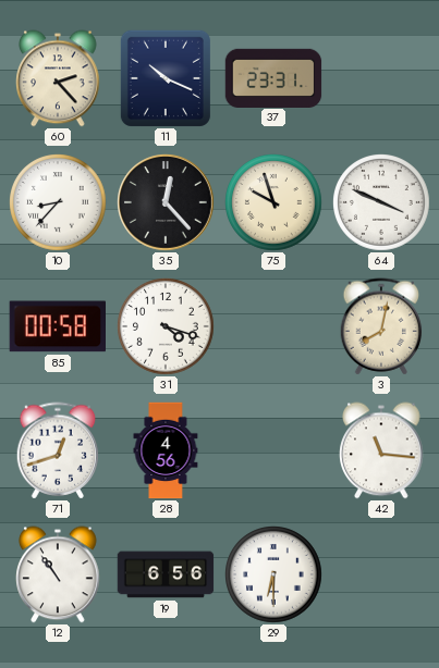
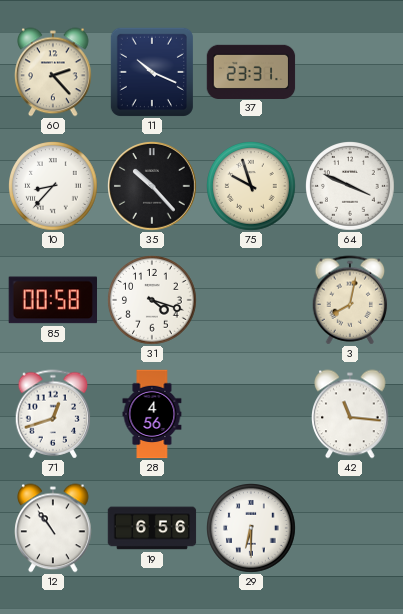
35: 12:23 -> 10:23
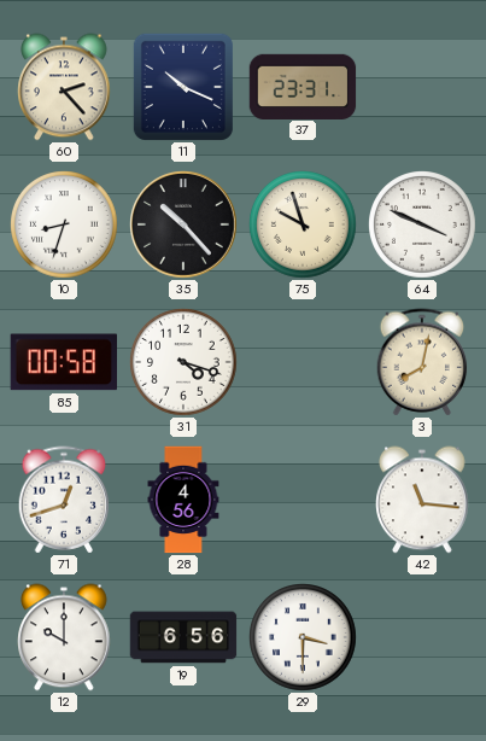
10: 8:37 -> 8:33
12: 10:54 -> 10:00
29: 6:30 -> 3:30
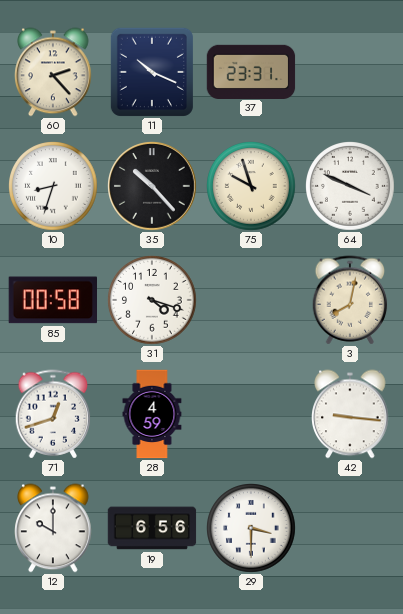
28: 4:56 -> 4:59
42: 11:16 -> 9:16
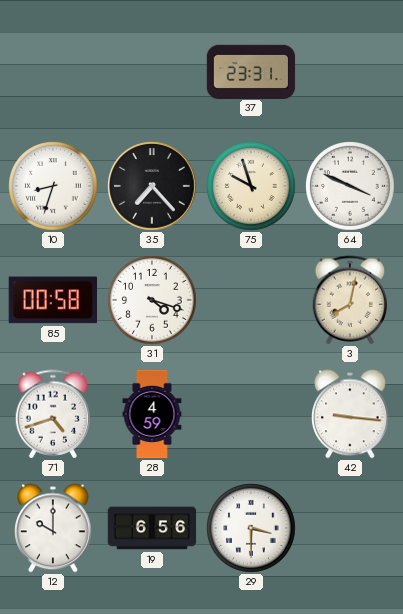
60: 2:23 -> none
11: 10:19 -> none
35: 10:23 -> 7:23
71: 12:42 -> 4:42
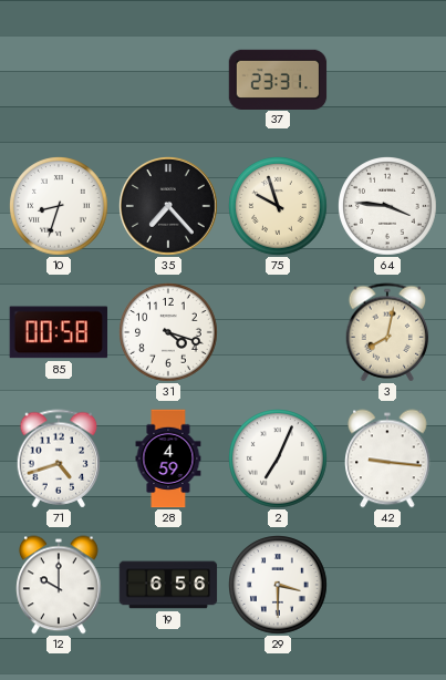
64: 3:49 -> 3:46
2: none -> 7:04
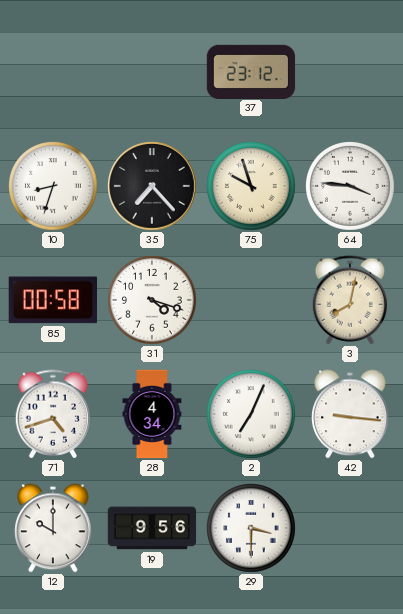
37: 23:31 -> 23:12
28: 4:59 -> 4:34
19: 6:56 -> 9:56
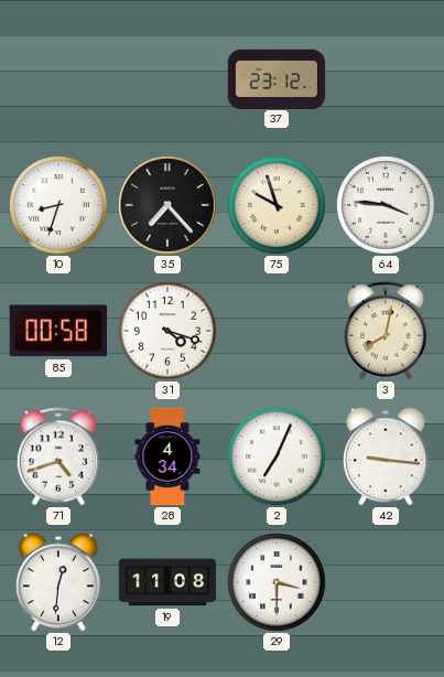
12: 10:00 -> 12:31
19: 9:56 -> 11:08
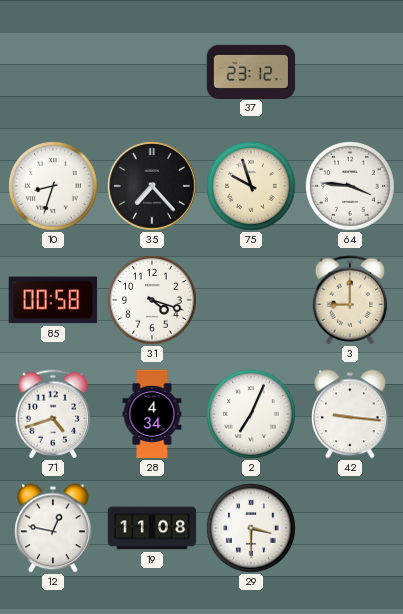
3: 8:02 -> 9:00
12: 12:31 -> 12:47
